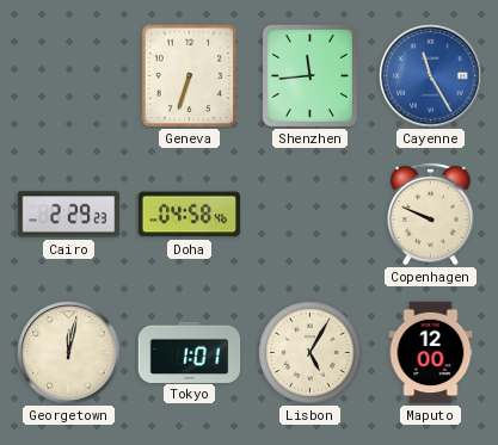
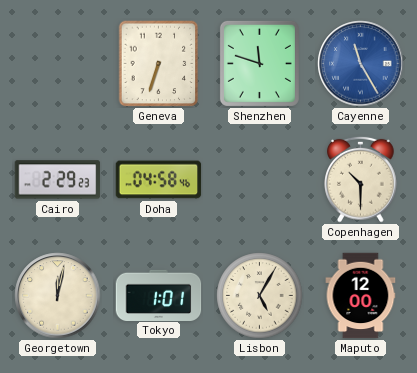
Shenzhen: 11:44 -> 11:48
Copenhagen: 9:49 -> 10:30
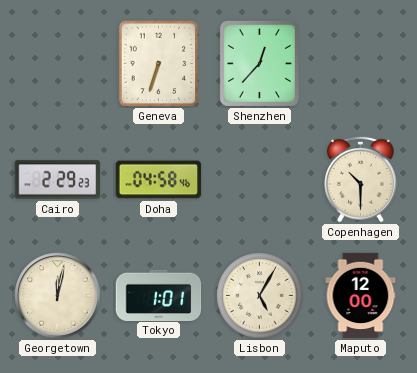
Shenzhen: 11:48 -> 12:37
Cayenne: 11:25 -> none
